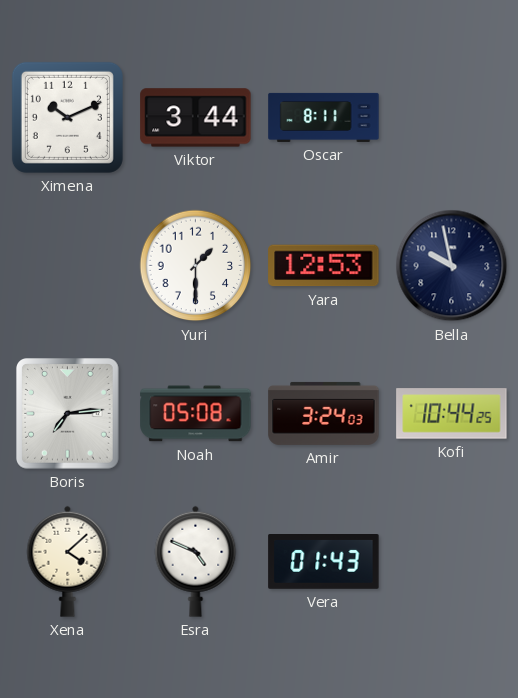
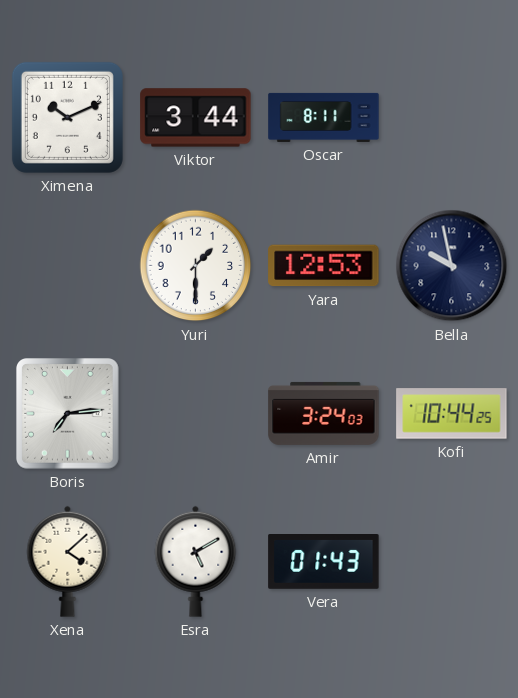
Noah: 05:08 -> none
Esra: 4:49 -> 5:10
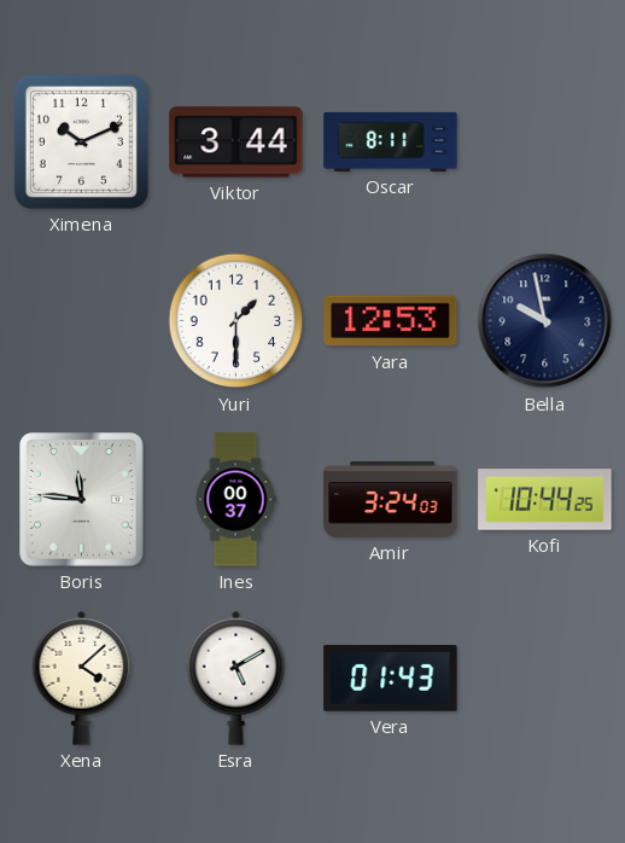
Boris: 7:14 -> 11:46
Ines: none -> 00:37
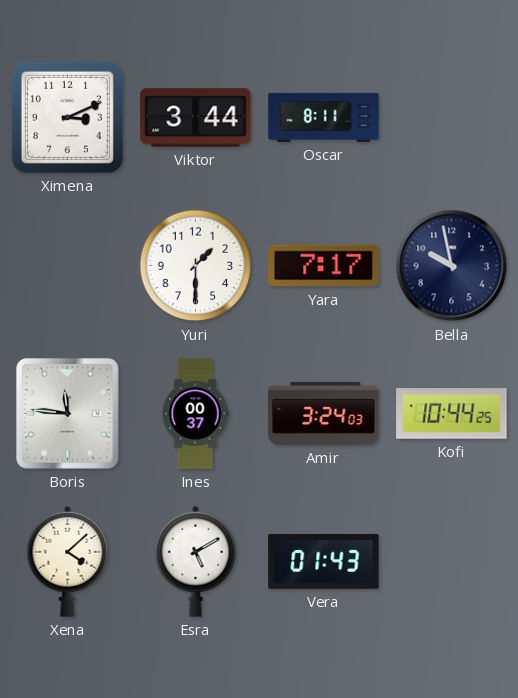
Ximena: 10:11 -> 3:11
Yara: 12:53 -> 7:17
